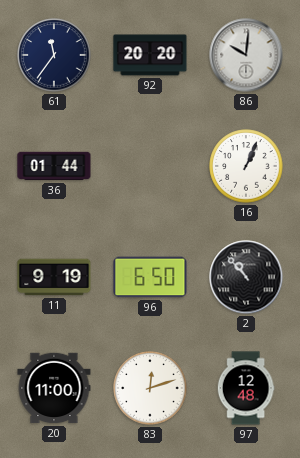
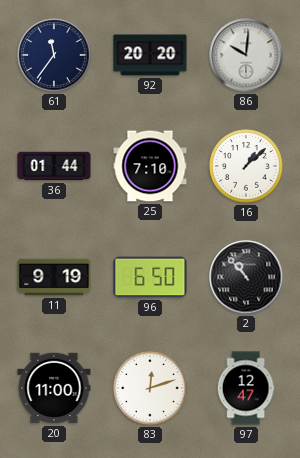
25: none -> 7:10
16: 1:04 -> 1:08
97: 12:48 -> 12:47
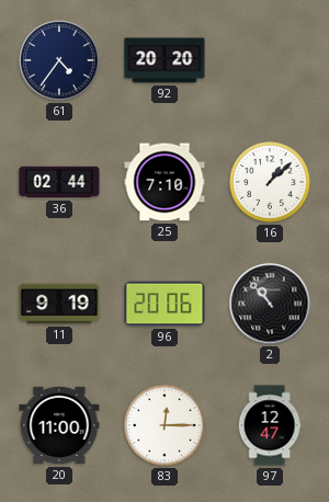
61: 11:36 -> 4:36
86: 10:01 -> none
36: 01:44 -> 02:44
96: 6:50 -> 20:06
83: 12:12 -> 12:15
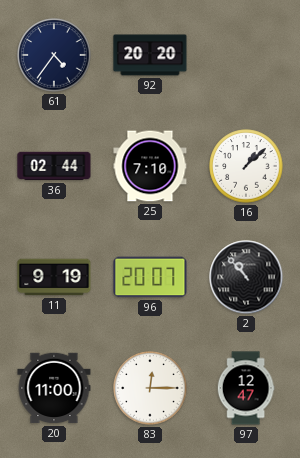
96: 20:06 -> 20:07
